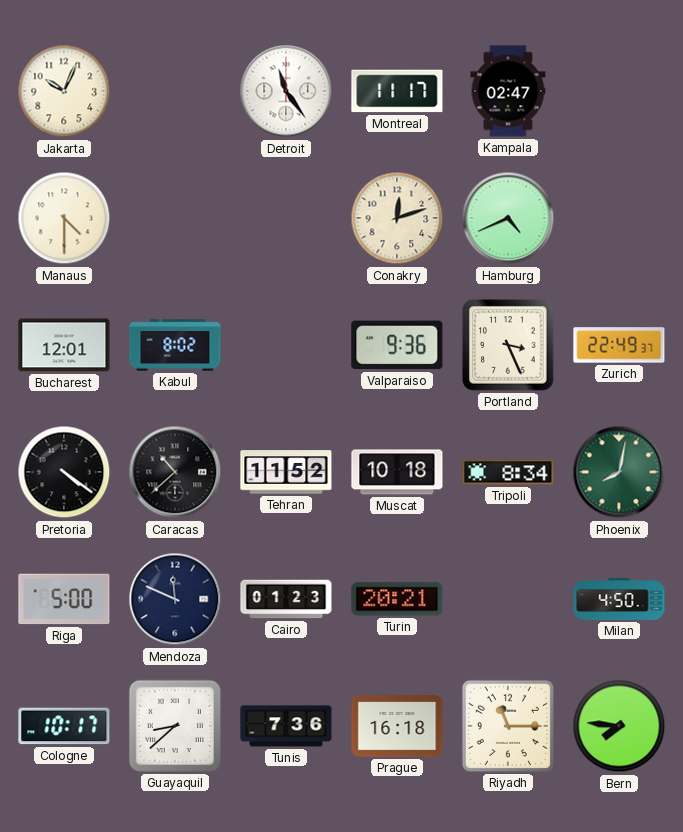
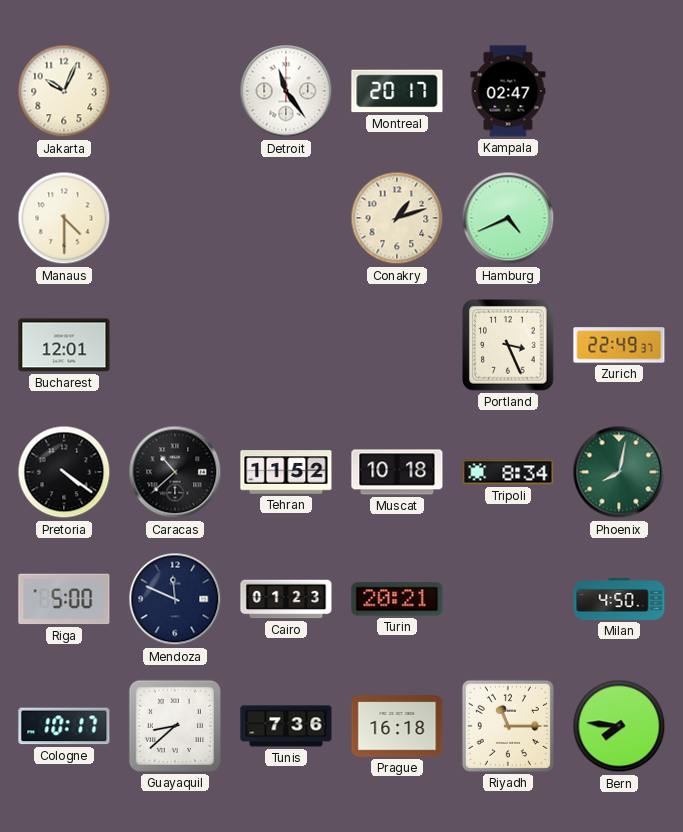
Montreal: 11:17 -> 20:17
Conakry: 12:12 -> 1:12
Kabul: 8:02 -> none
Valparaiso: 9:36 -> none
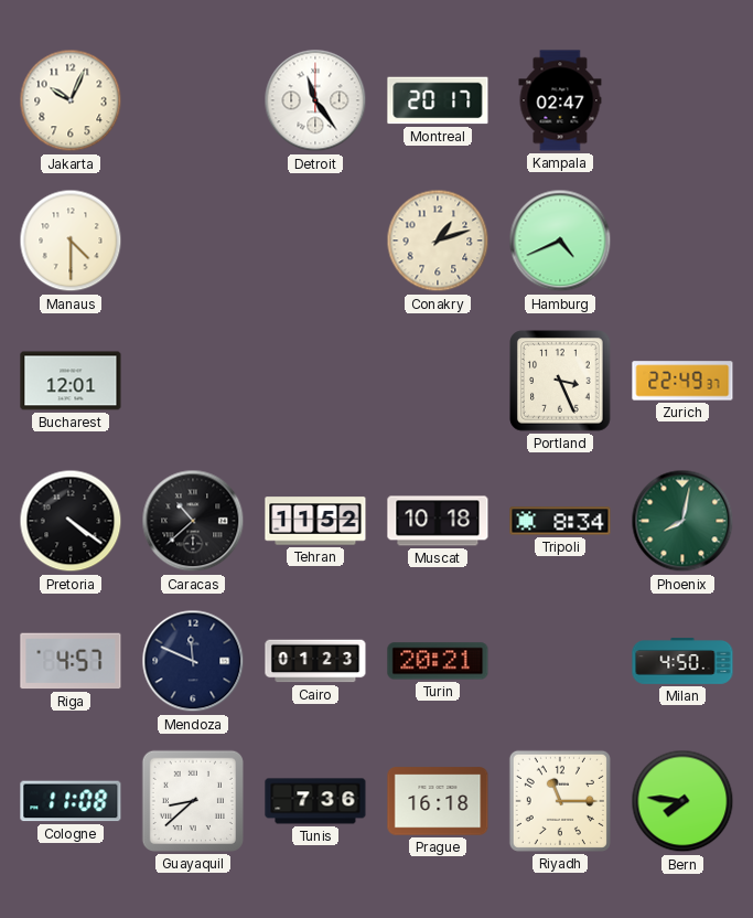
Riga: 5:00 -> 4:57
Cologne: 10:17 -> 11:08
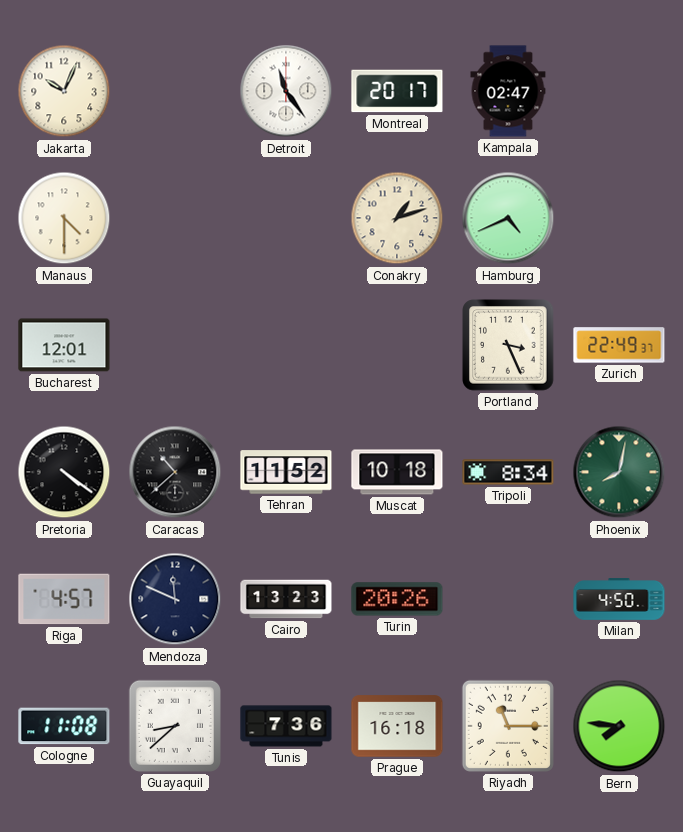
Cairo: 01:23 -> 13:23
Turin: 20:21 -> 20:26
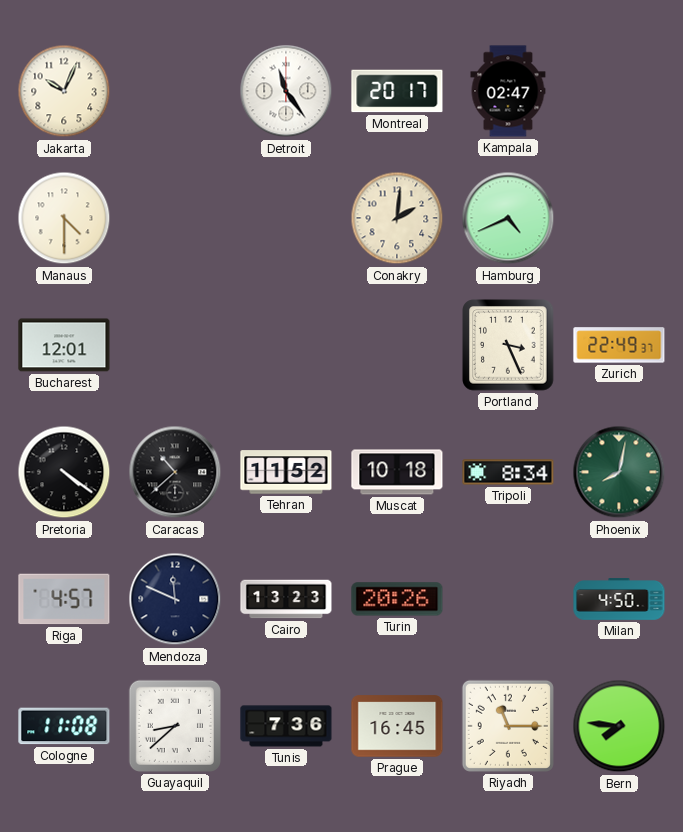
Conakry: 1:12 -> 2:01
Prague: 16:18 -> 16:45
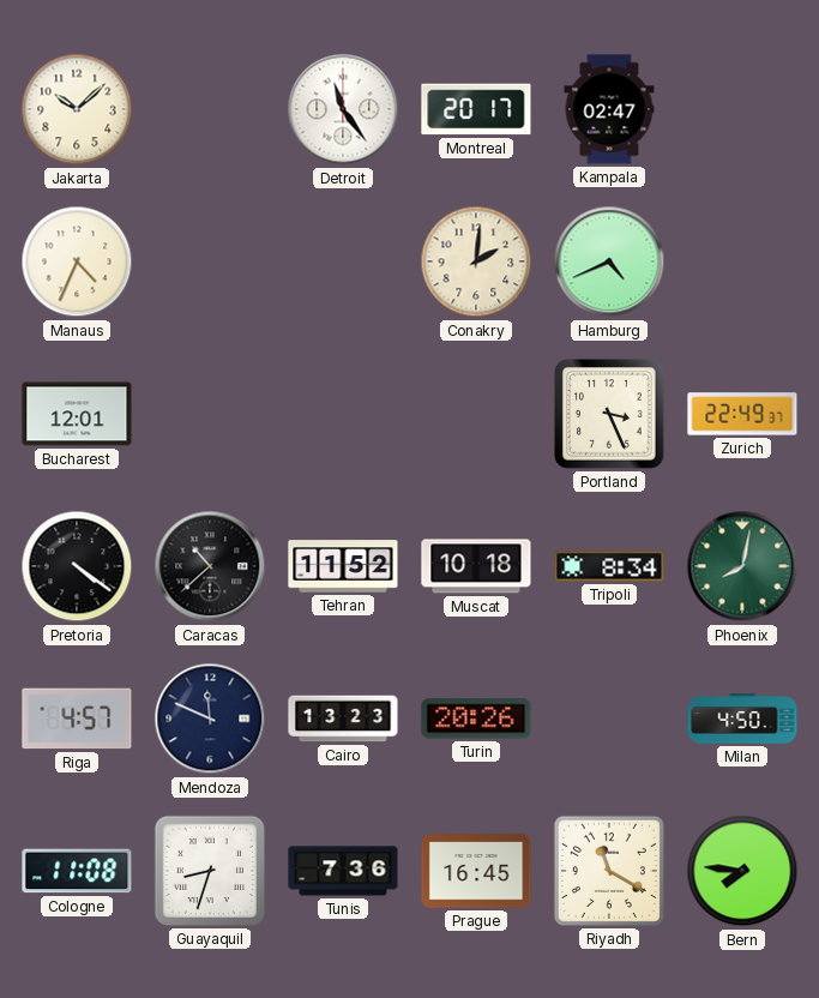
Jakarta: 10:04 -> 10:08
Manaus: 4:30 -> 4:34
Guayaquil: 8:38 -> 8:33
Riyadh: 11:15 -> 11:20
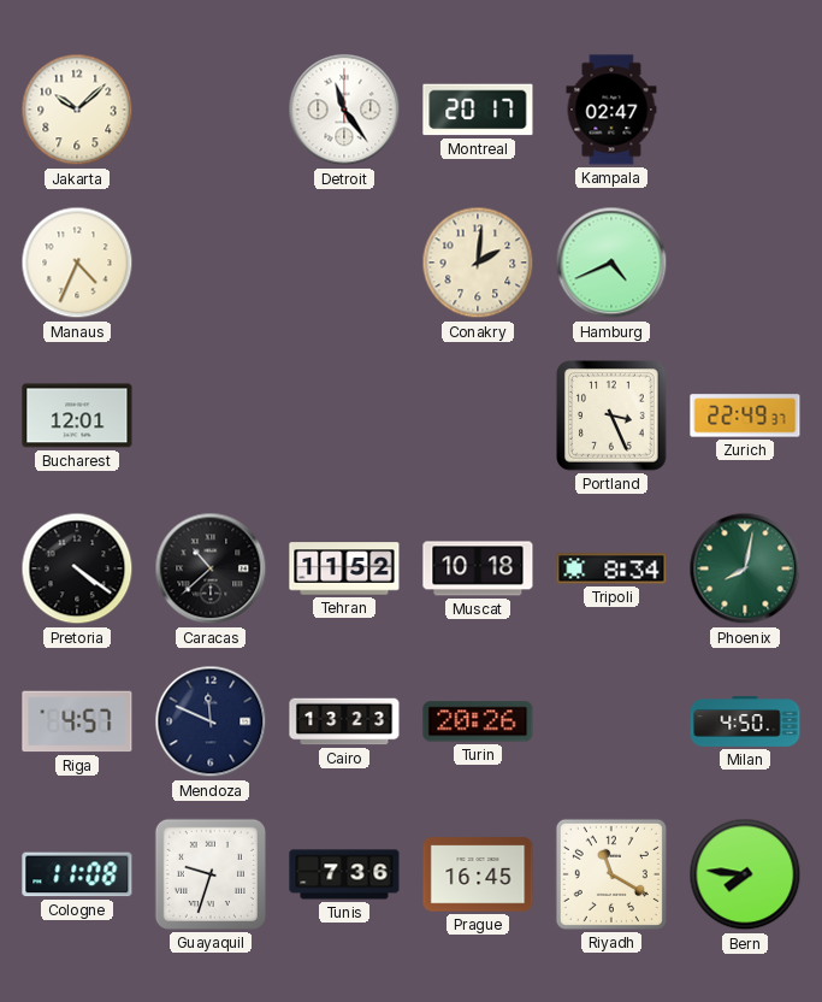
Guayaquil: 8:33 -> 9:33
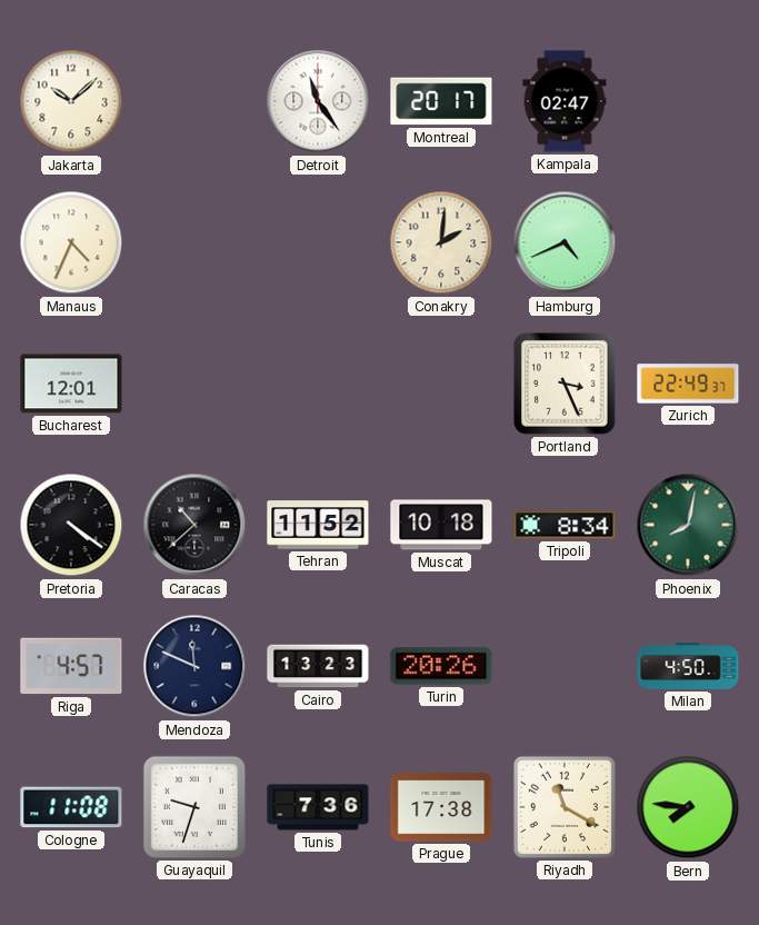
Prague: 16:45 -> 17:38
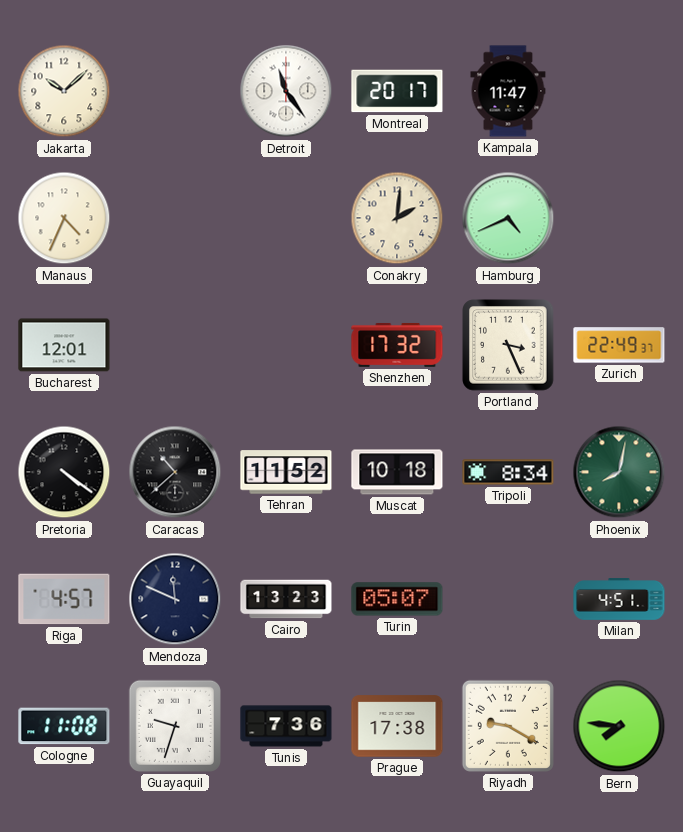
Kampala: 02:47 -> 11:47
Shenzhen: none -> 17:32
Turin: 20:26 -> 05:07
Milan: 4:50 -> 4:51
Riyadh: 11:20 -> 9:20
